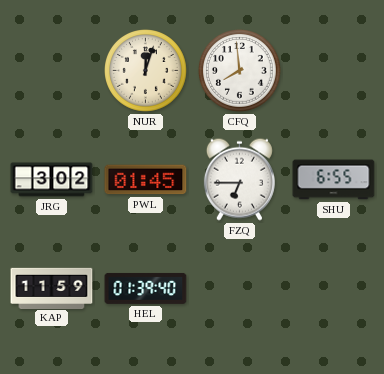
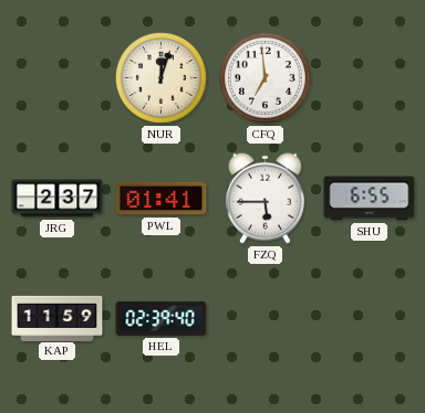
CFQ: 7:59 -> 6:59
JRG: 3:02 -> 2:37
PWL: 01:45 -> 01:41
FZQ: 6:45 -> 5:45
HEL: 01:39 -> 02:39
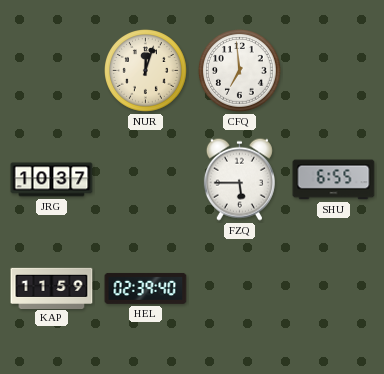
JRG: 2:37 -> 10:37
PWL: 01:41 -> none
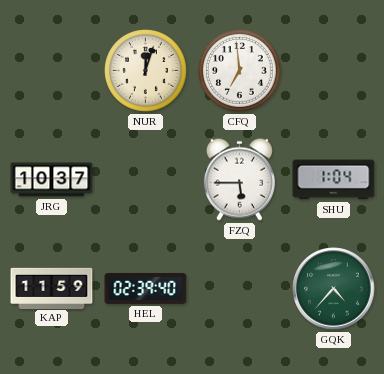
SHU: 6:55 -> 1:04
GQK: none -> 4:37
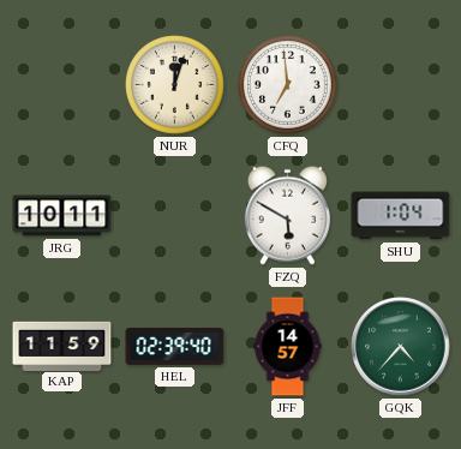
JRG: 10:37 -> 10:11
FZQ: 5:45 -> 5:50
JFF: none -> 14:57
